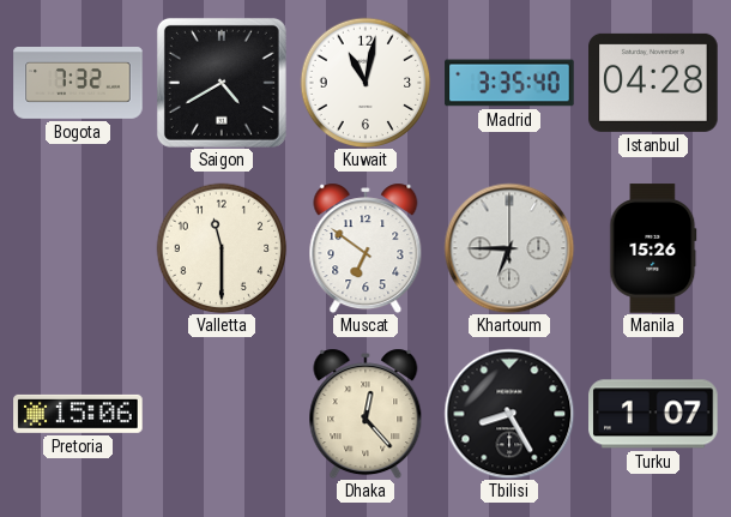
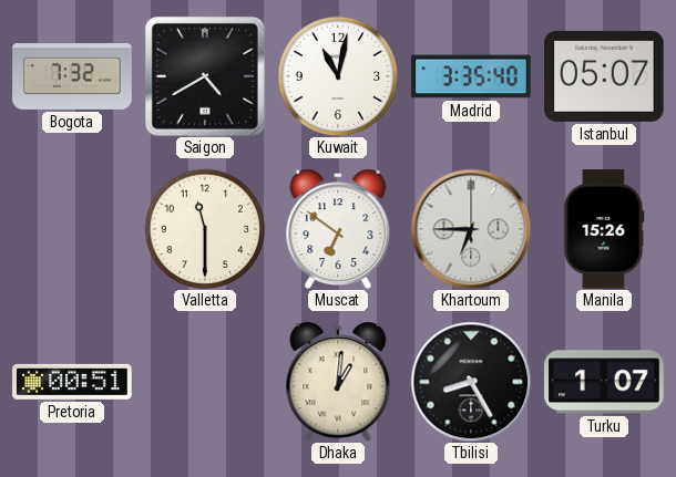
Istanbul: 04:28 -> 05:07
Pretoria: 15:06 -> 00:51
Dhaka: 12:23 -> 1:01
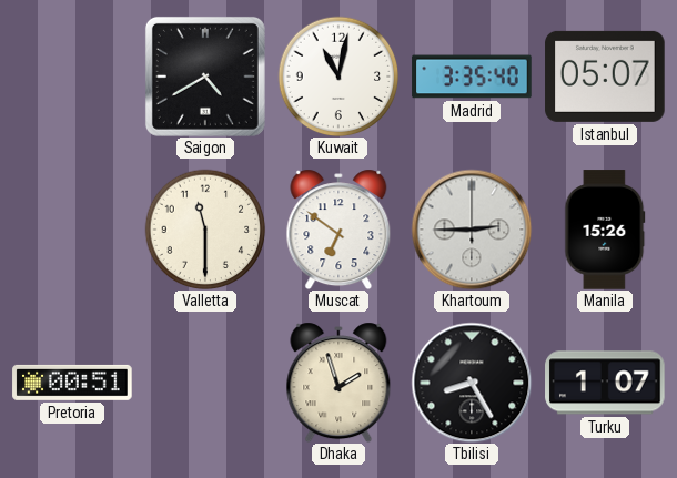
Bogota: 7:32 -> none
Khartoum: 6:45 -> 2:45
Dhaka: 1:01 -> 1:57
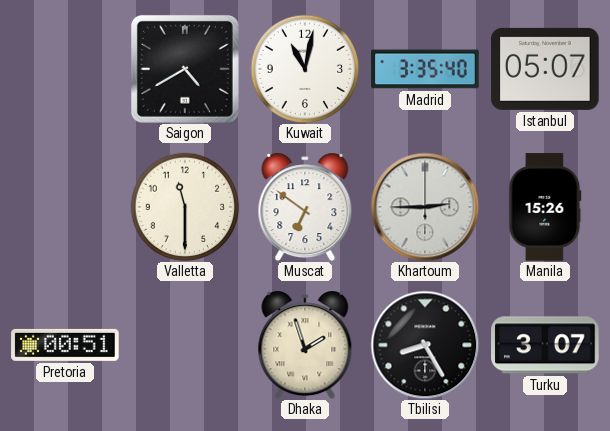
Turku: 1:07 -> 3:07
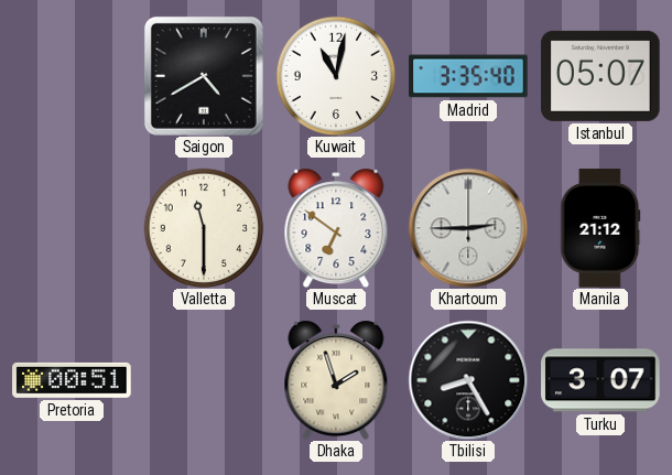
Manila: 15:26 -> 21:12
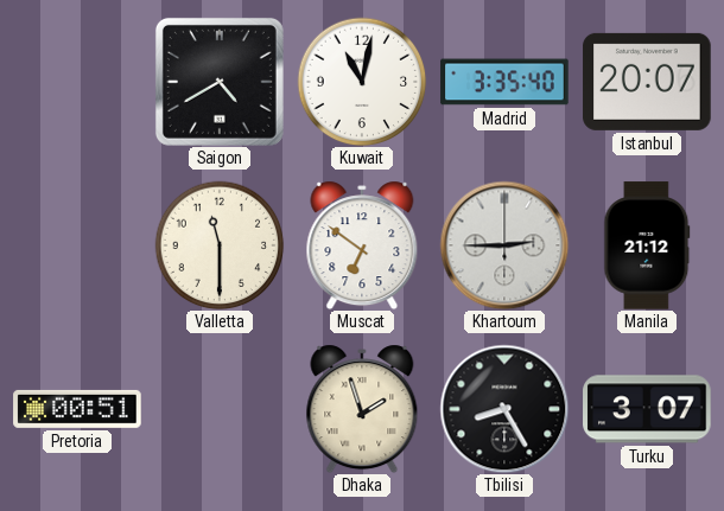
Istanbul: 05:07 -> 20:07
